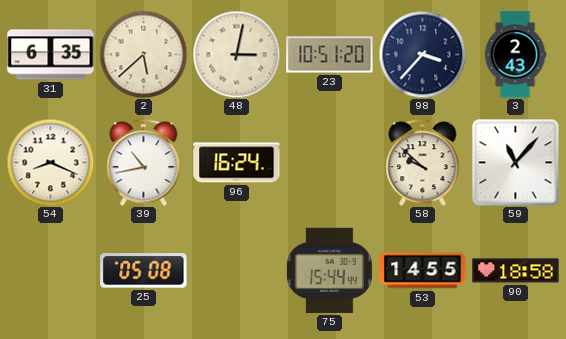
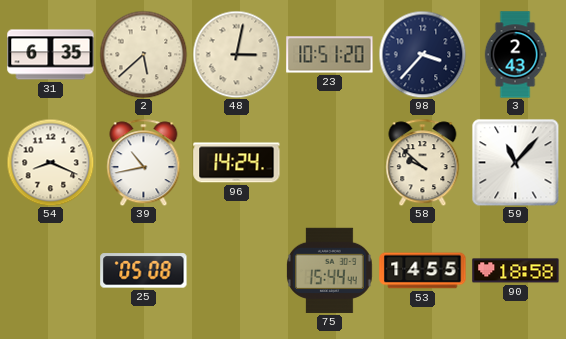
96: 16:24 -> 14:24
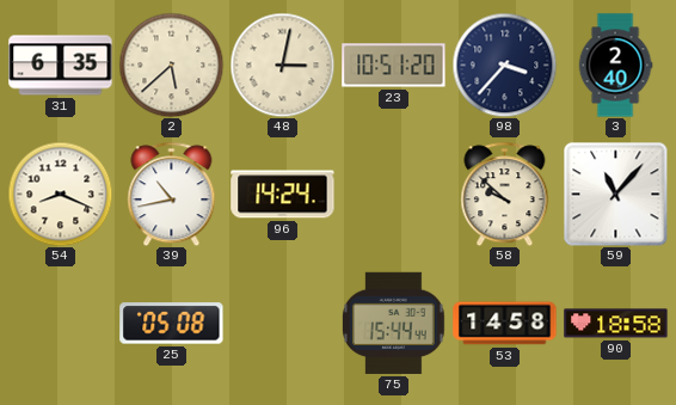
3: 2:43 -> 2:40
53: 14:55 -> 14:58
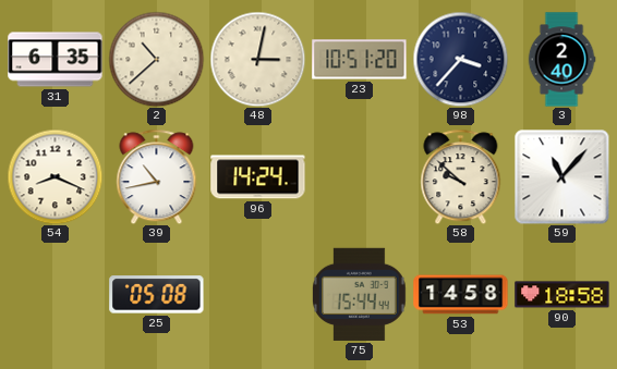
2: 5:38 -> 10:38
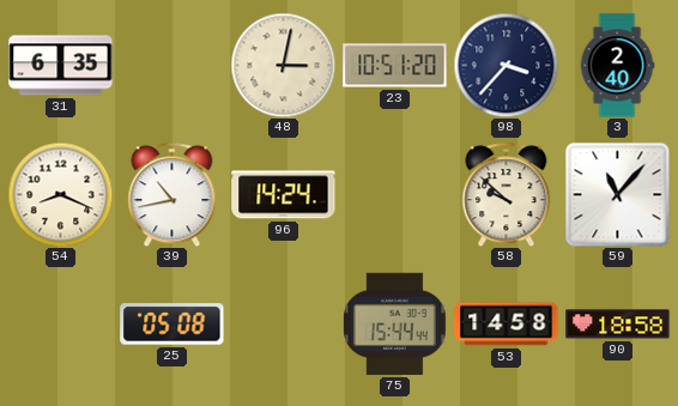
2: 10:38 -> none
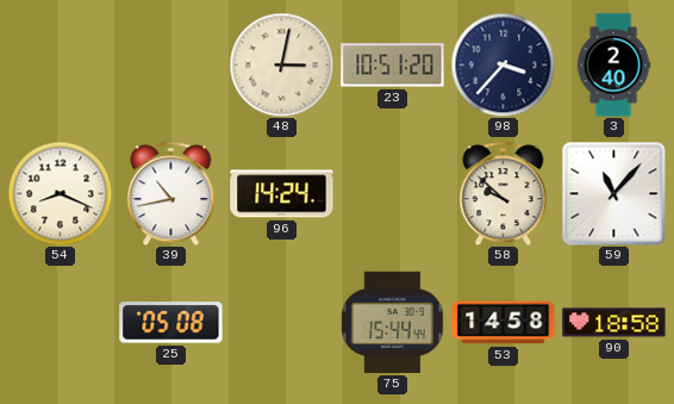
31: 6:35 -> none
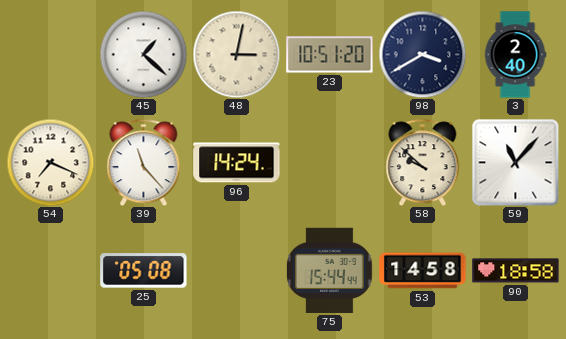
45: none -> 1:22
98: 3:37 -> 3:40
54: 8:19 -> 7:19
39: 10:43 -> 11:23
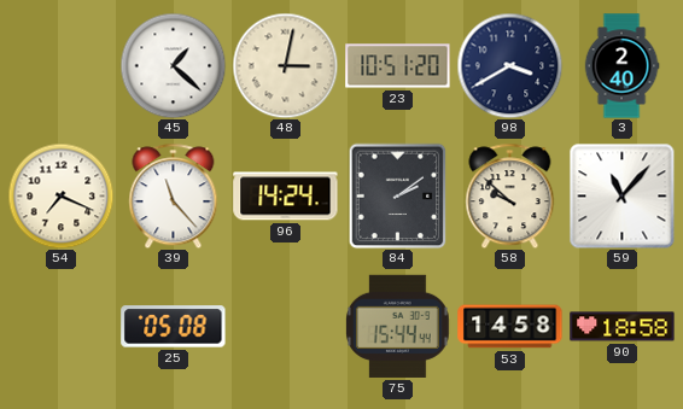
84: none -> 2:09
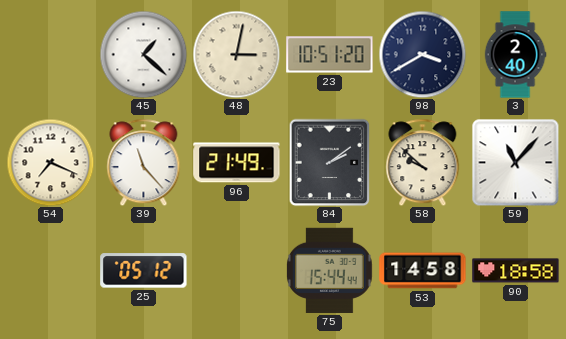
96: 14:24 -> 21:49
25: 05:08 -> 05:12
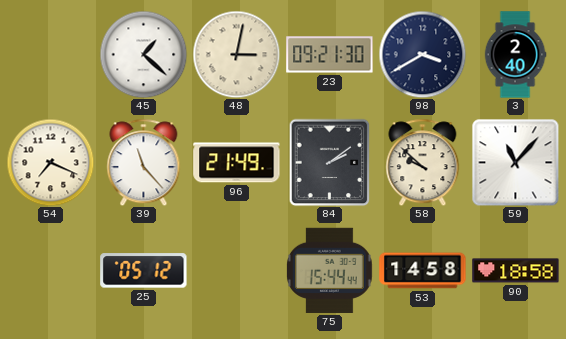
23: 10:51 -> 09:21
